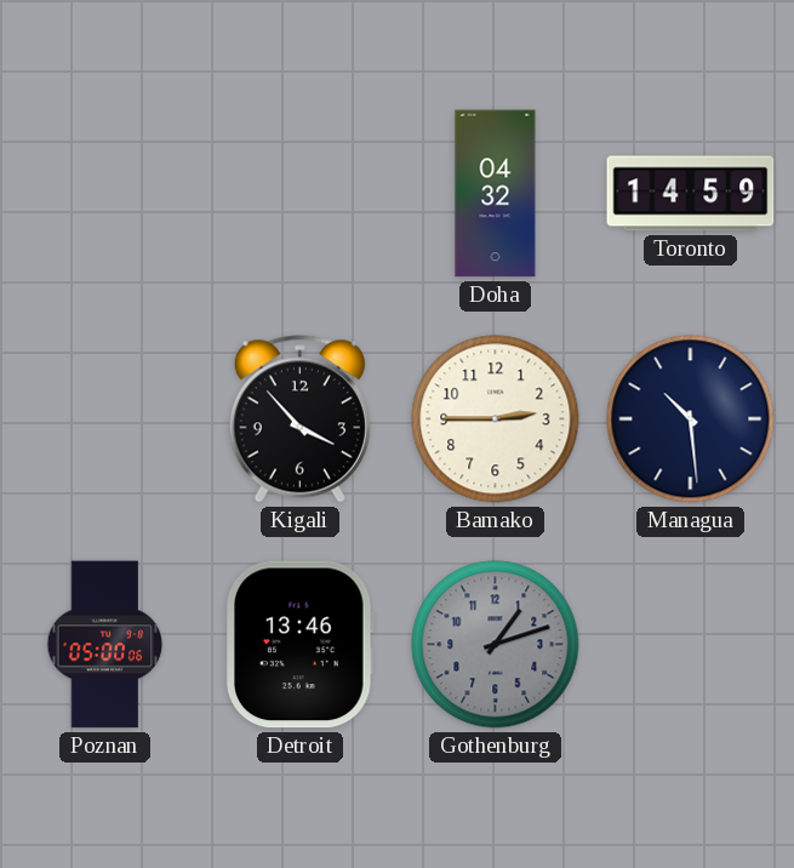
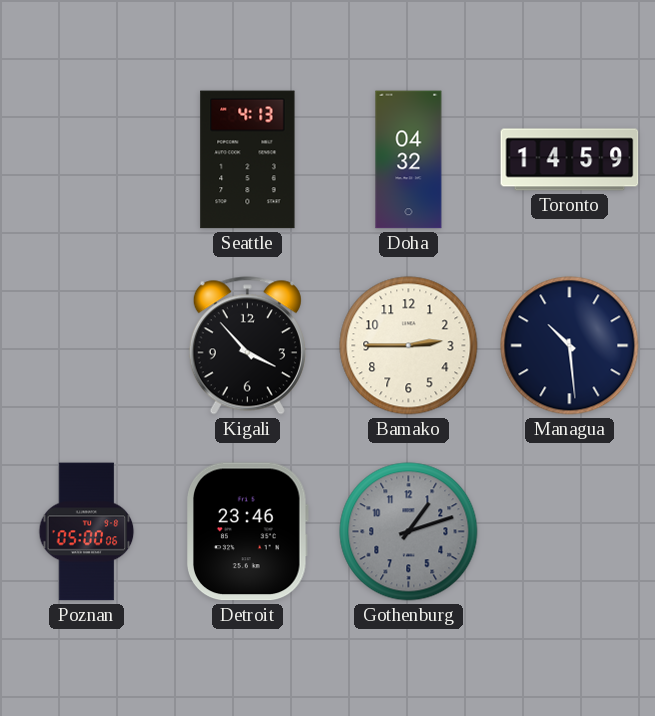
Seattle: none -> 4:13
Detroit: 13:46 -> 23:46
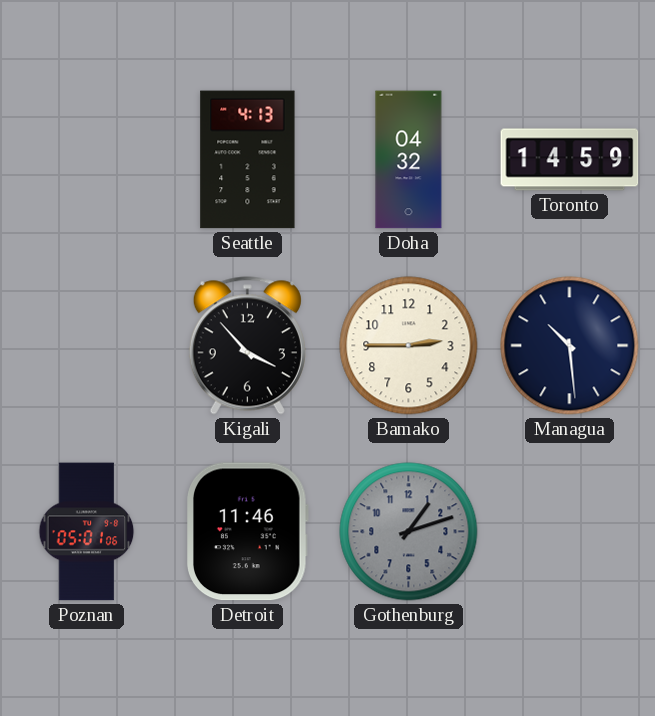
Poznan: 05:00 -> 05:01
Detroit: 23:46 -> 11:46
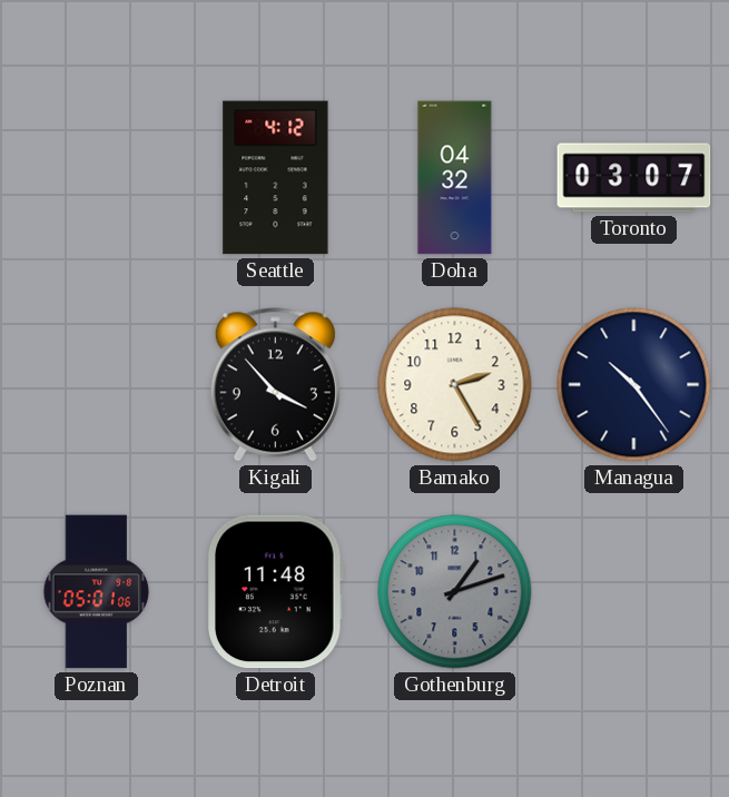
Seattle: 4:13 -> 4:12
Toronto: 14:59 -> 03:07
Bamako: 2:45 -> 2:25
Managua: 10:29 -> 10:24
Detroit: 11:46 -> 11:48
